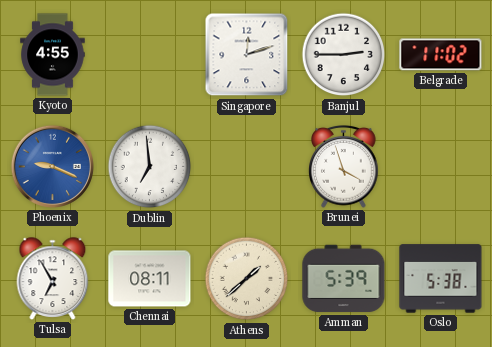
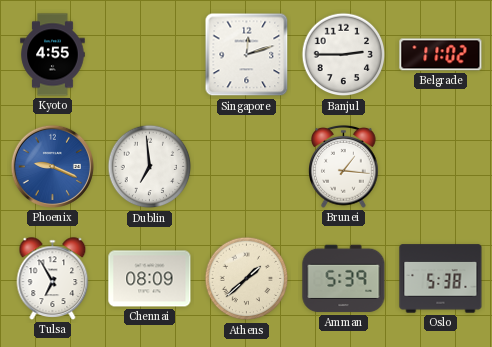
Brunei: 3:57 -> 1:16
Chennai: 08:11 -> 08:09
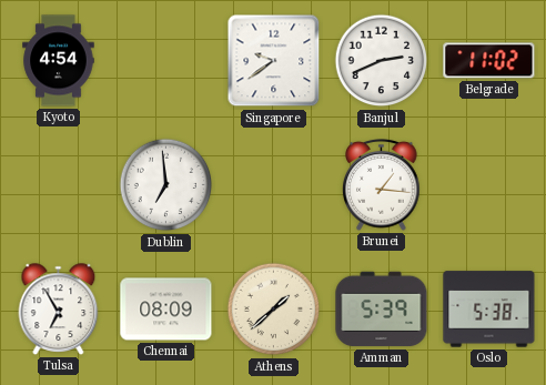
Kyoto: 4:55 -> 4:54
Singapore: 12:12 -> 9:39
Banjul: 2:45 -> 2:41
Phoenix: 9:19 -> none
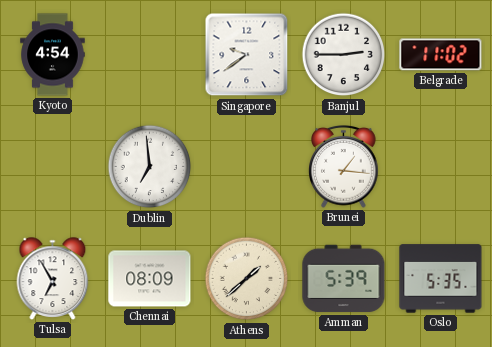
Banjul: 2:41 -> 2:45
Oslo: 5:38 -> 5:35
